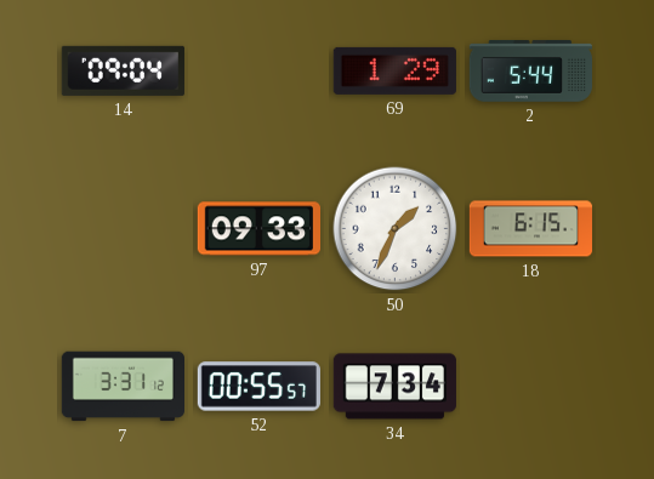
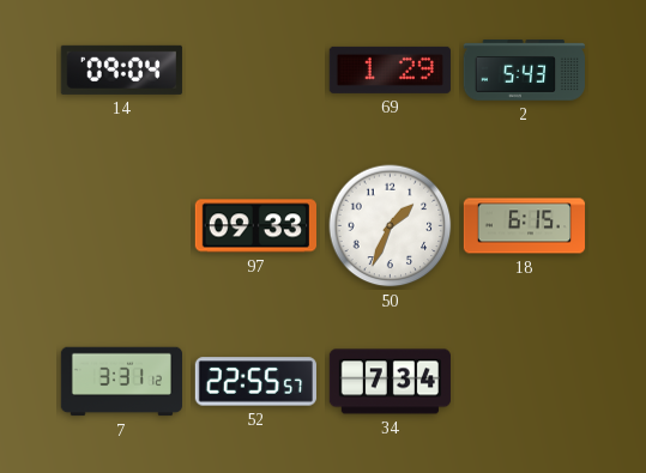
2: 5:44 -> 5:43
52: 00:55 -> 22:55
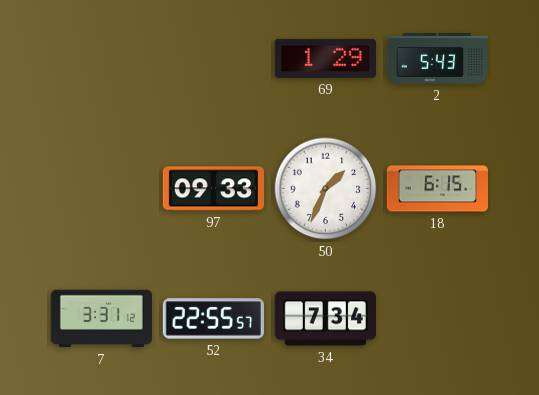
14: 09:04 -> none
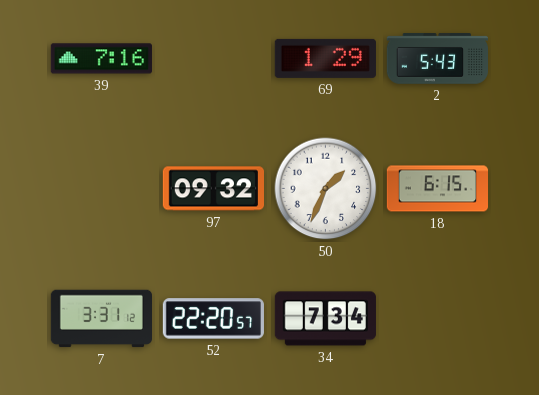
39: none -> 7:16
97: 09:33 -> 09:32
52: 22:55 -> 22:20
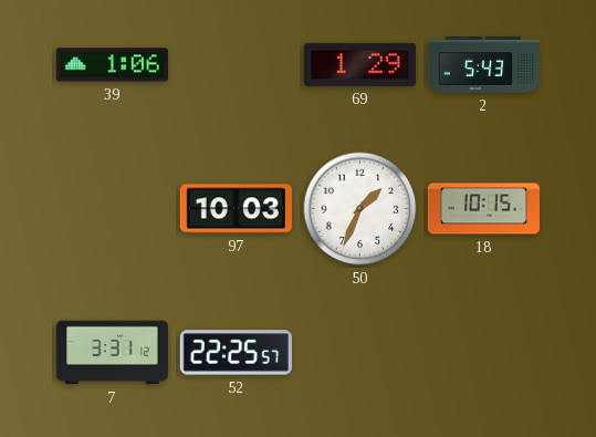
39: 7:16 -> 1:06
97: 09:32 -> 10:03
18: 6:15 -> 10:15
52: 22:20 -> 22:25
34: 7:34 -> none
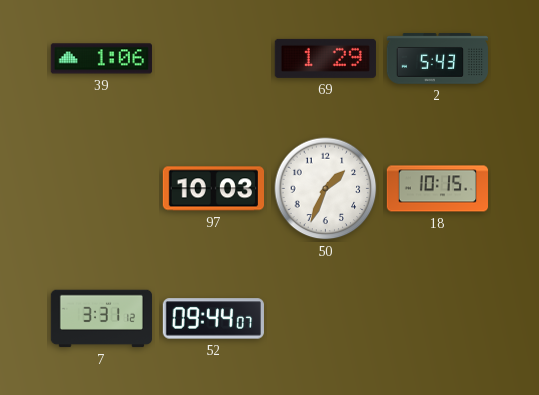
52: 22:25 -> 09:44
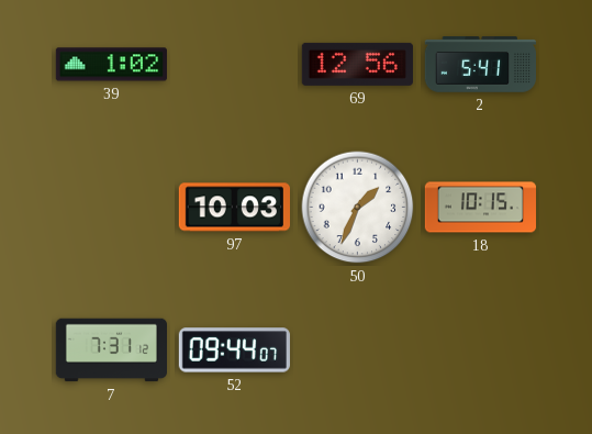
39: 1:06 -> 1:02
69: 1:29 -> 12:56
2: 5:43 -> 5:41
7: 3:31 -> 7:31
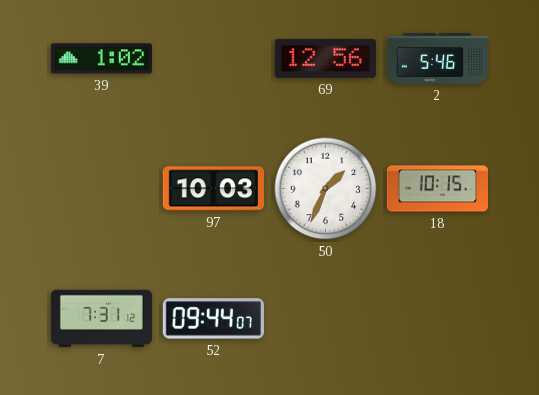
2: 5:41 -> 5:46
